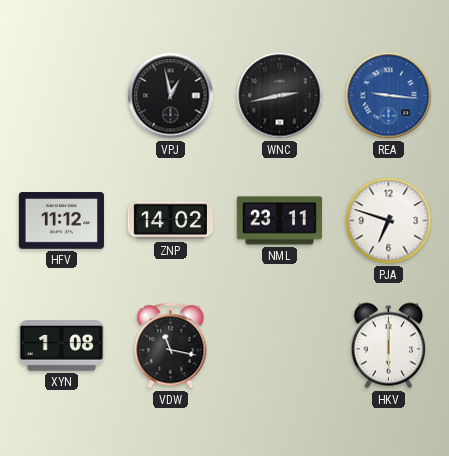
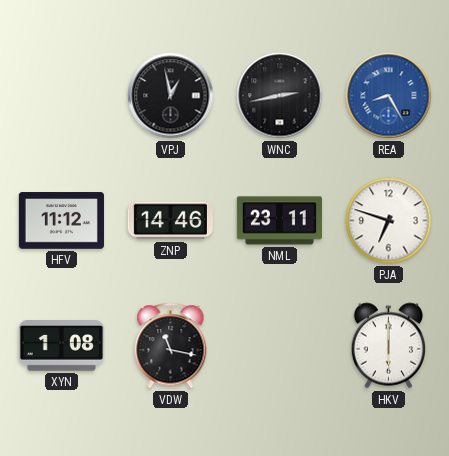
REA: 9:16 -> 8:25
ZNP: 14:02 -> 14:46
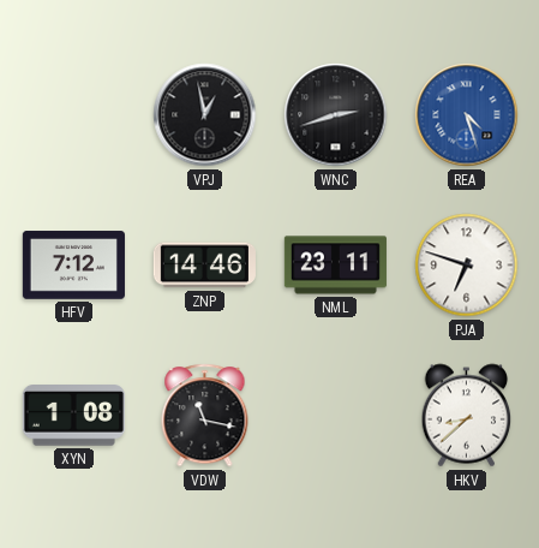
WNC: 2:43 -> 2:42
REA: 8:25 -> 4:27
HFV: 11:12 -> 7:12
HKV: 6:00 -> 8:38
